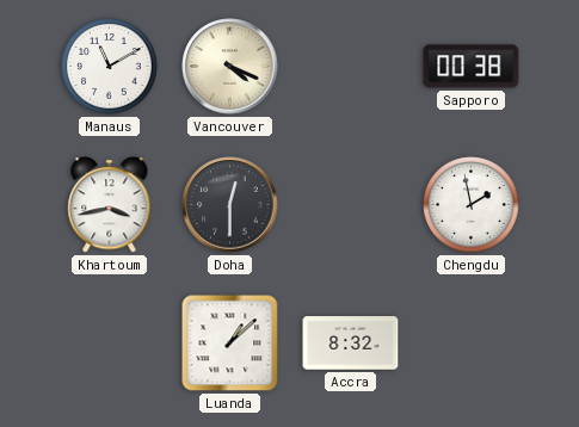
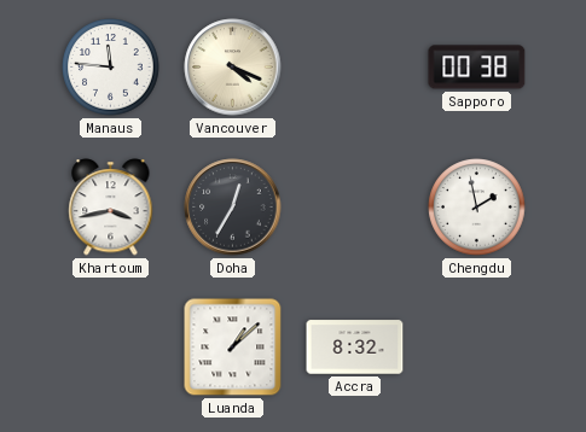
Manaus: 11:10 -> 11:46
Doha: 12:30 -> 12:35
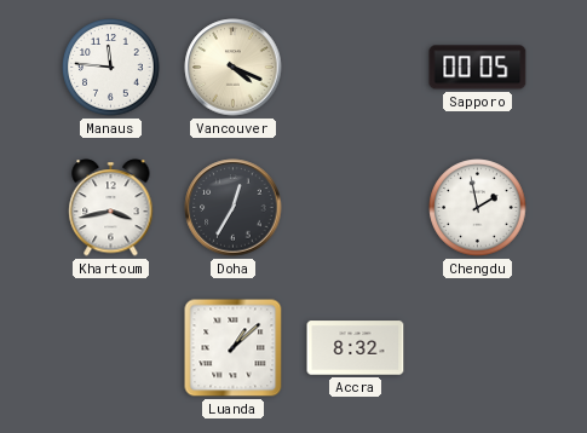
Sapporo: 00:38 -> 00:05
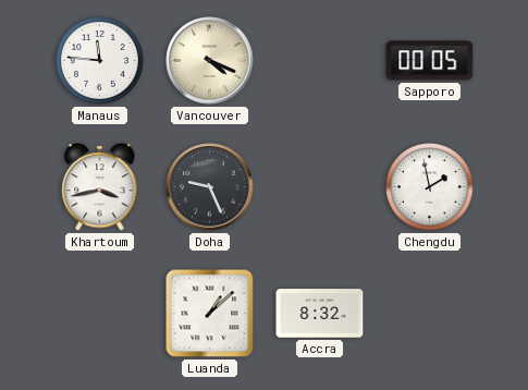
Doha: 12:35 -> 9:26
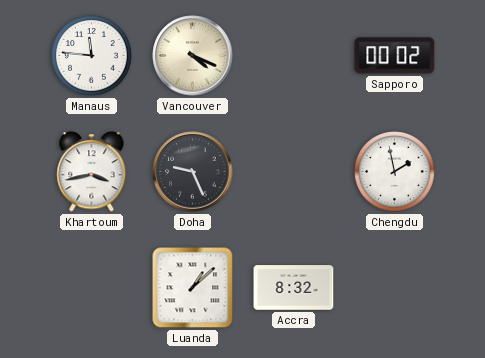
Sapporo: 00:05 -> 00:02
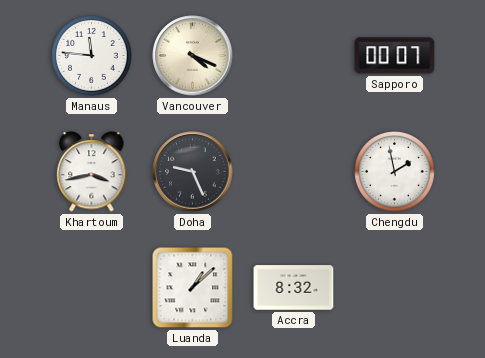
Sapporo: 00:02 -> 00:07
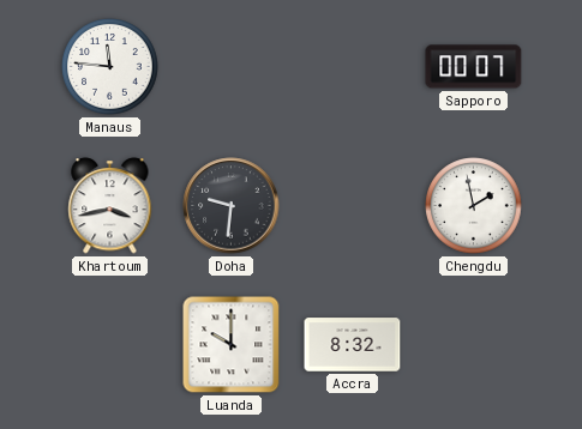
Vancouver: 4:19 -> none
Doha: 9:26 -> 9:31
Luanda: 1:08 -> 10:00
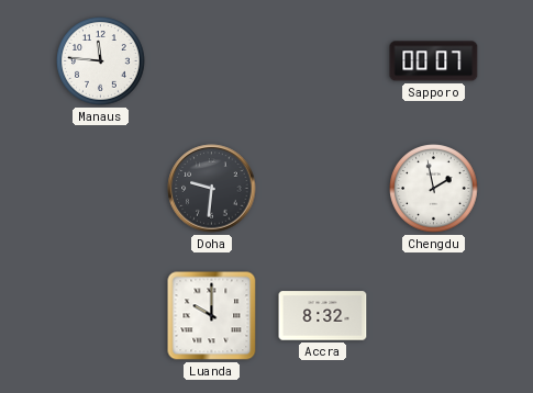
Khartoum: 3:43 -> none
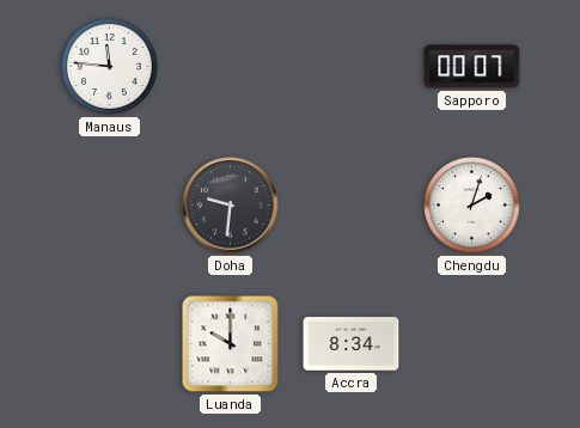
Chengdu: 1:58 -> 2:03
Accra: 8:32 -> 8:34
